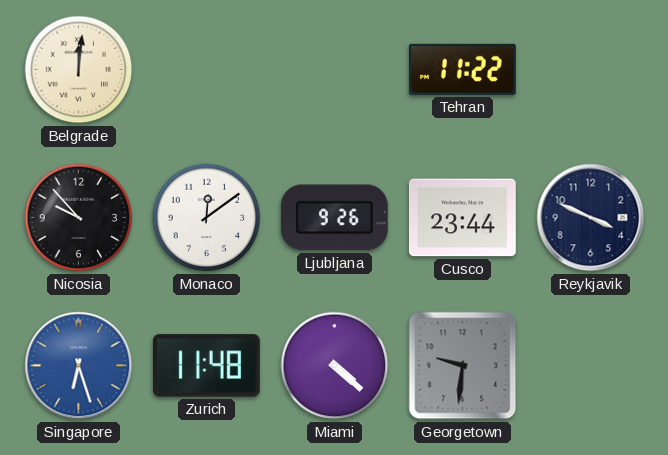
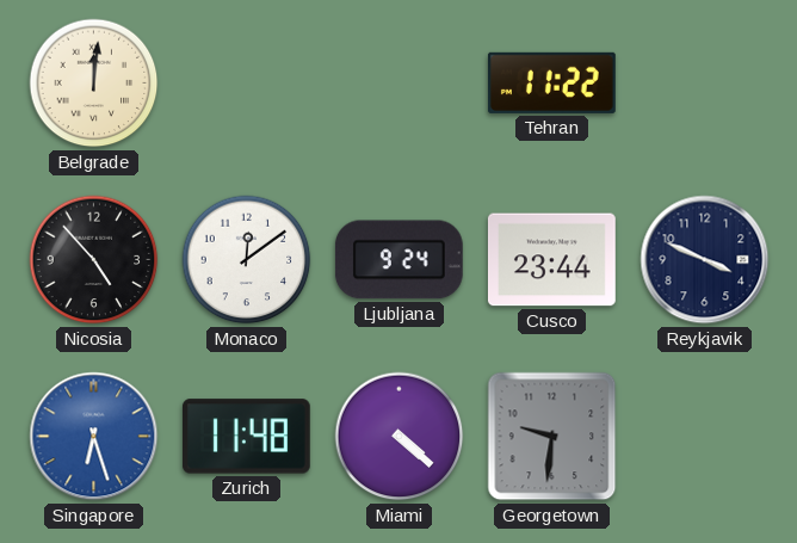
Nicosia: 9:53 -> 4:53
Ljubljana: 9:26 -> 9:24
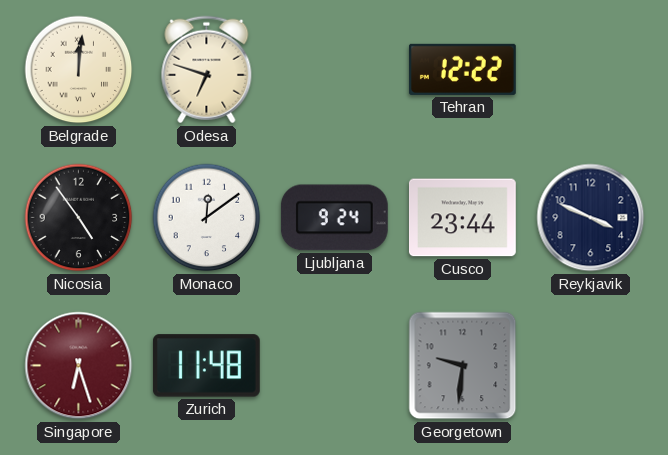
Odesa: none -> 6:48
Tehran: 11:22 -> 12:22
Nicosia: 4:53 -> 4:54
Singapore dial: blue -> burgundy
Miami: 4:22 -> none
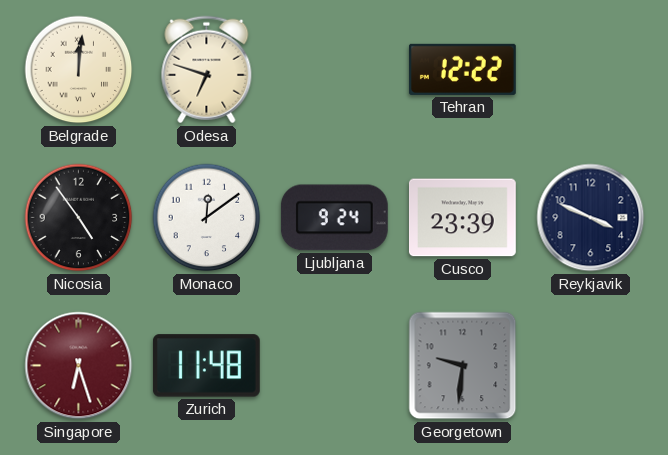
Cusco: 23:44 -> 23:39
